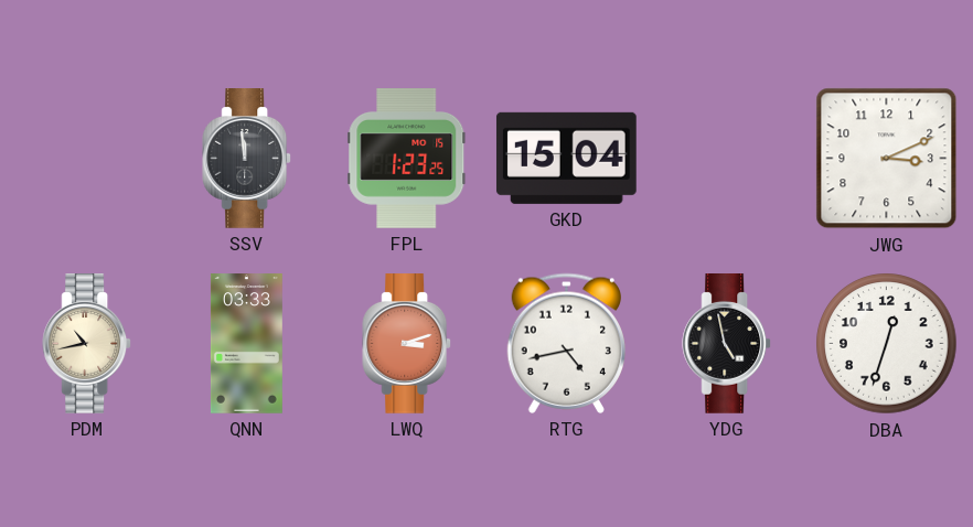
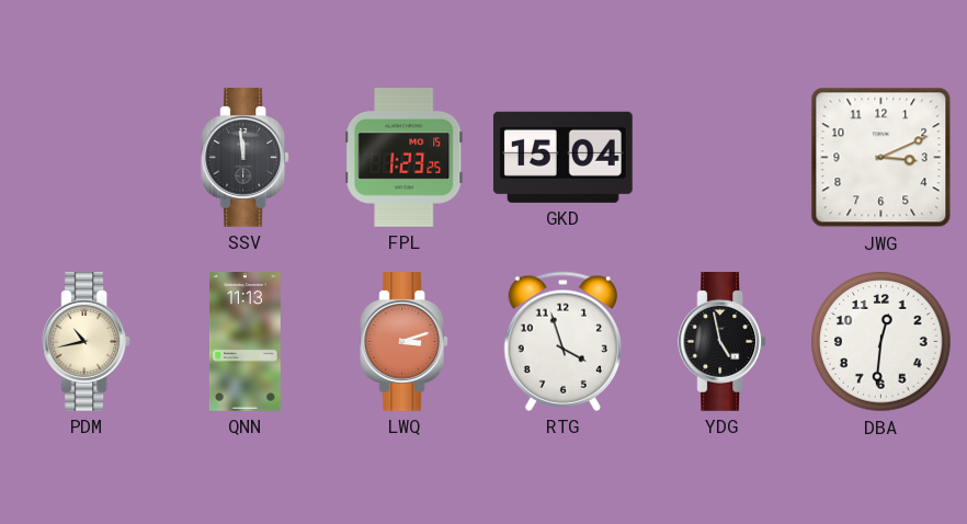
QNN: 03:33 -> 11:13
RTG: 4:43 -> 3:57
DBA: 12:33 -> 12:31
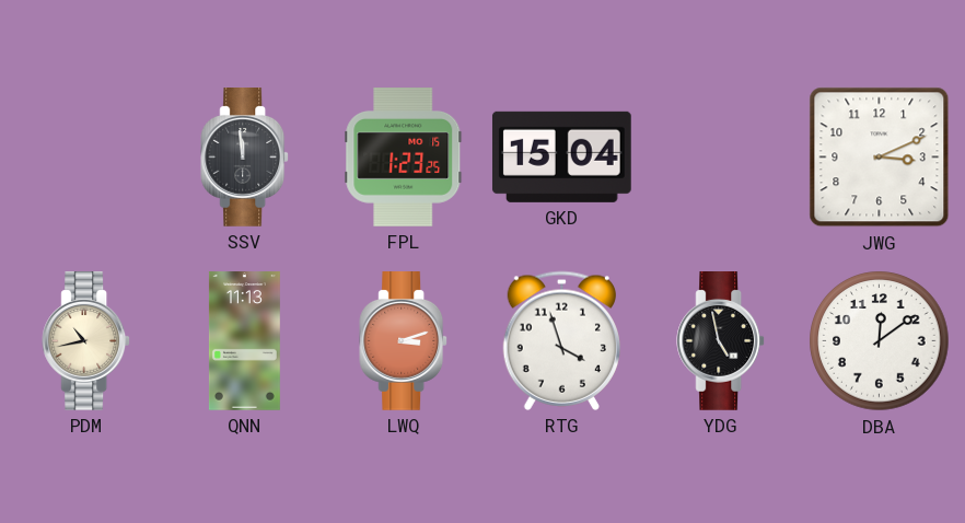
DBA: 12:31 -> 12:09
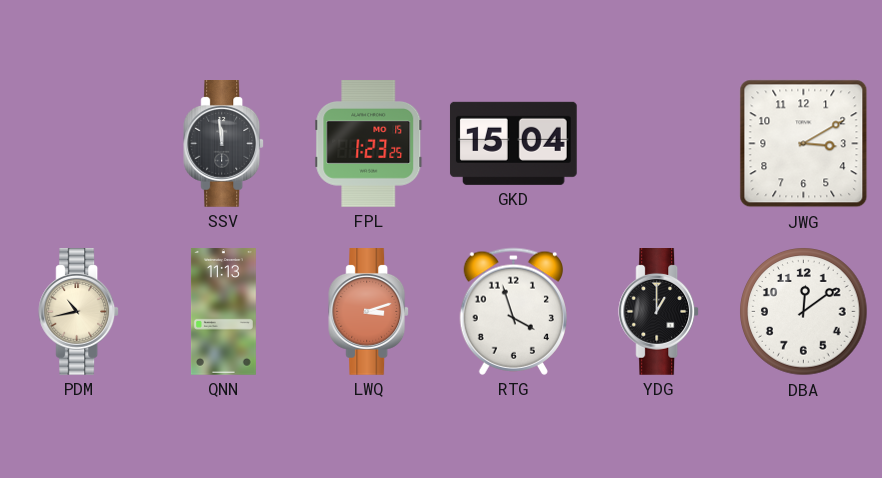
JWG: 3:11 -> 3:10
YDG: 4:58 -> 1:00
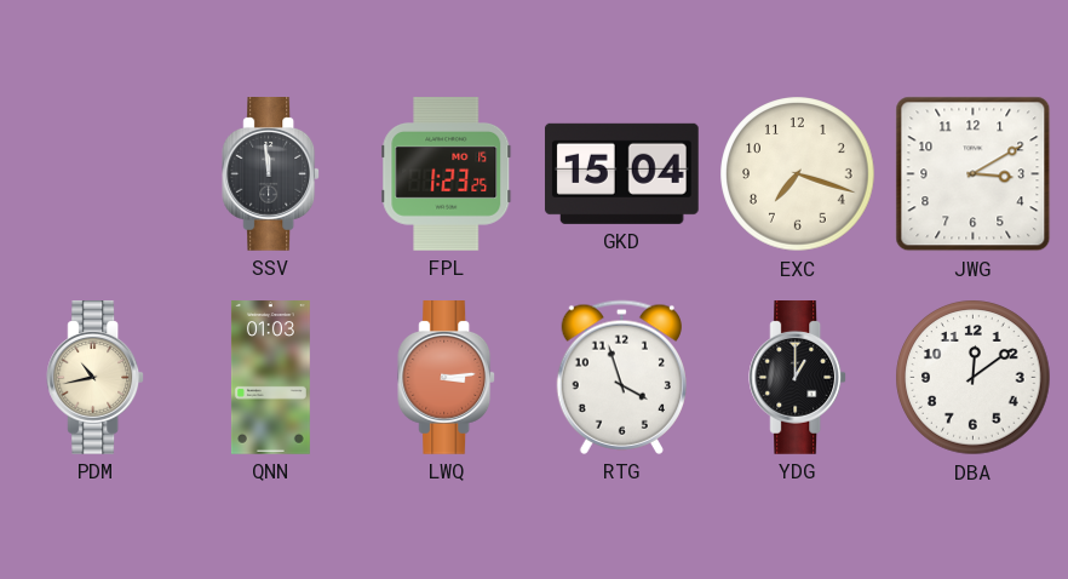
EXC: none -> 7:18
QNN: 11:13 -> 01:03
LWQ: 3:12 -> 3:14
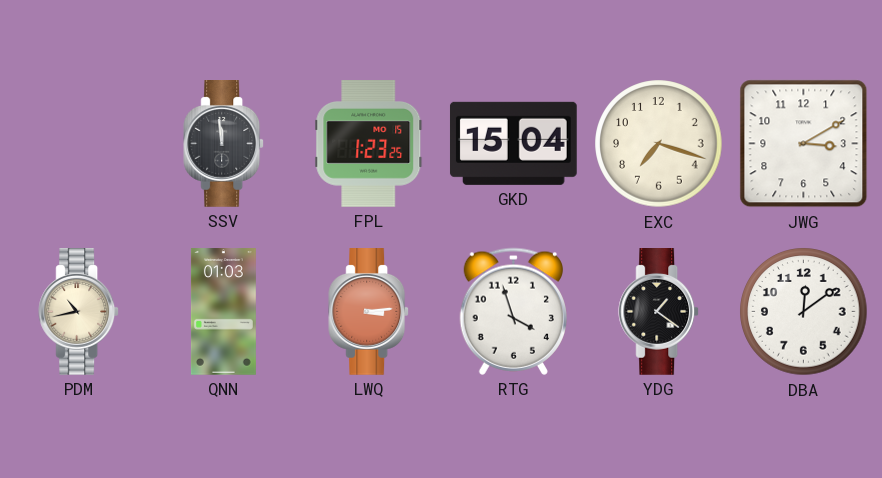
YDG: 1:00 -> 1:21
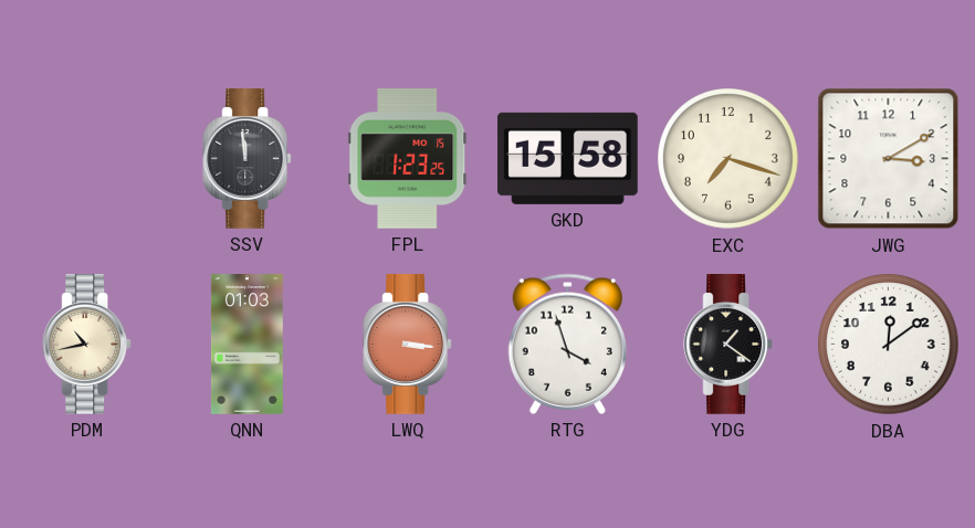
GKD: 15:04 -> 15:58
LWQ: 3:14 -> 3:16
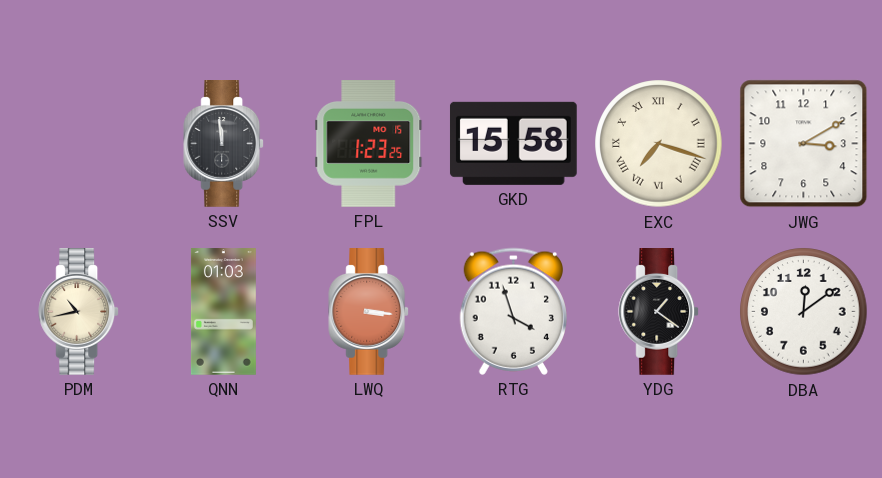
EXC numerals: Arabic -> Roman
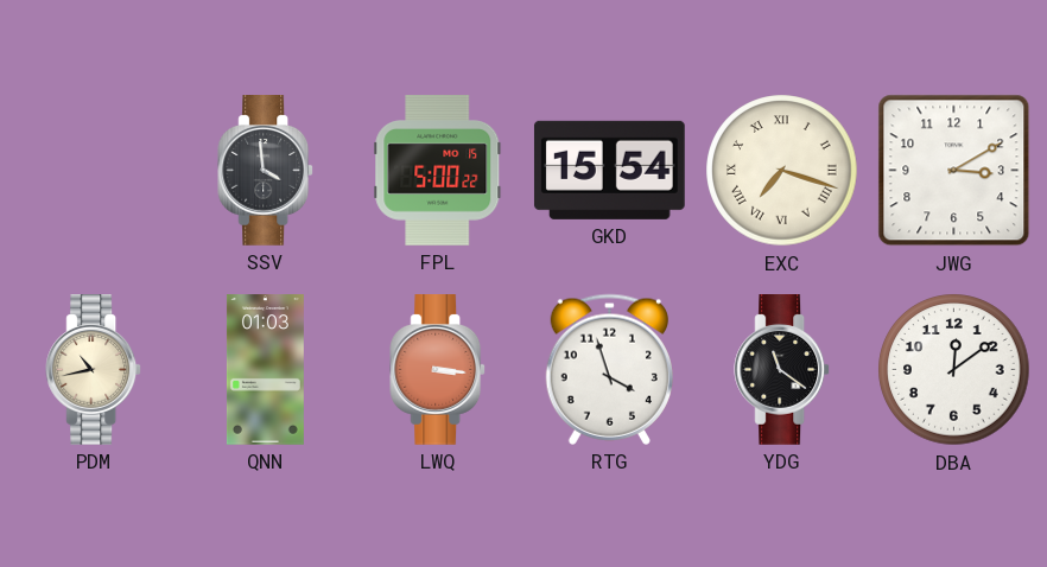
SSV: 11:59 -> 3:59
FPL: 1:23 -> 5:00
GKD: 15:58 -> 15:54
YDG: 1:21 -> 11:21
